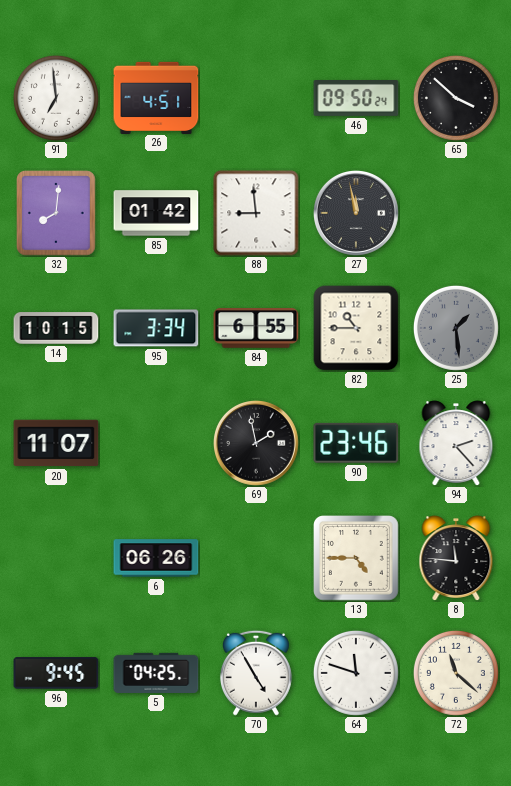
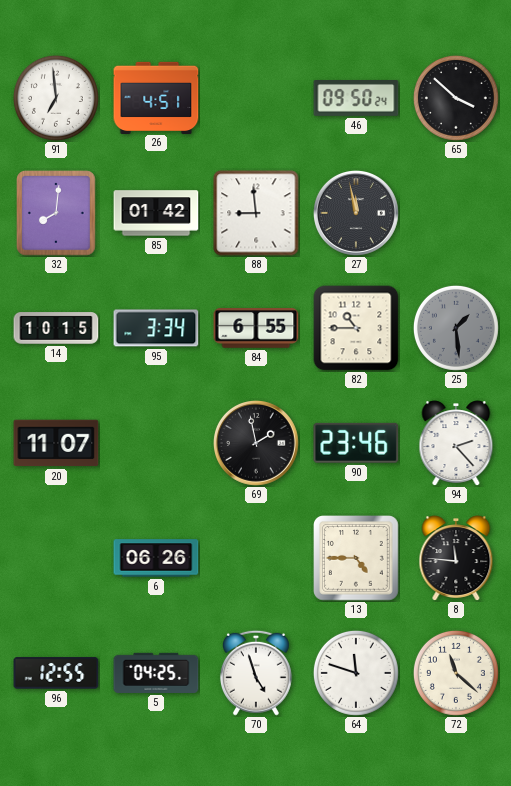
96: 9:45 -> 12:55
70: 4:55 -> 4:57
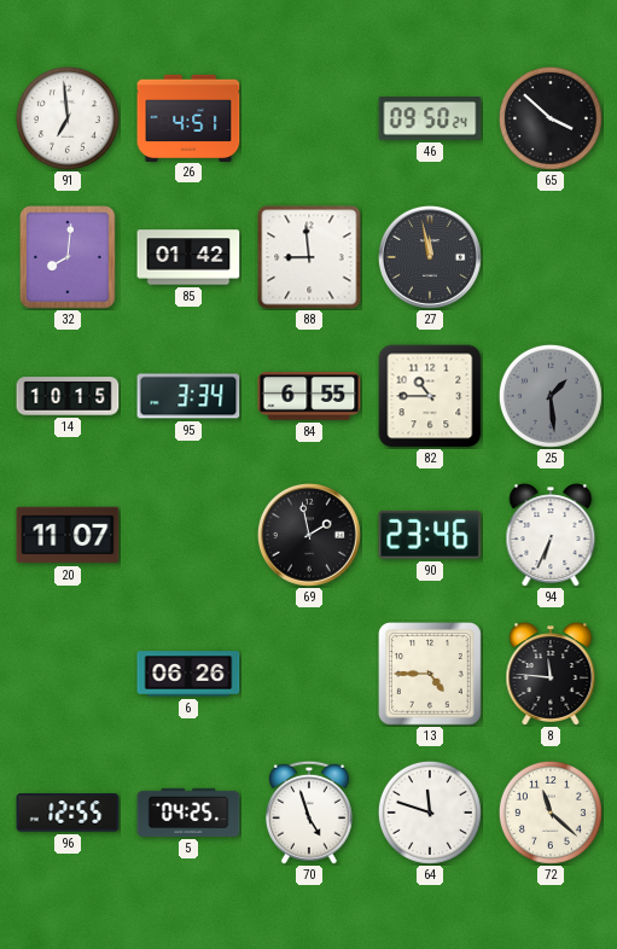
94: 2:23 -> 6:34
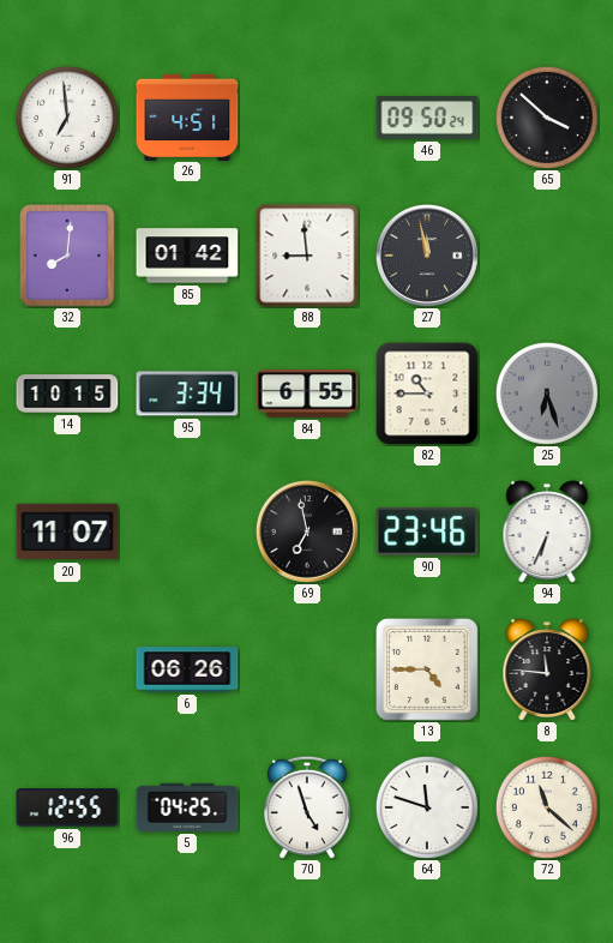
25: 1:29 -> 6:27
69: 1:58 -> 6:58
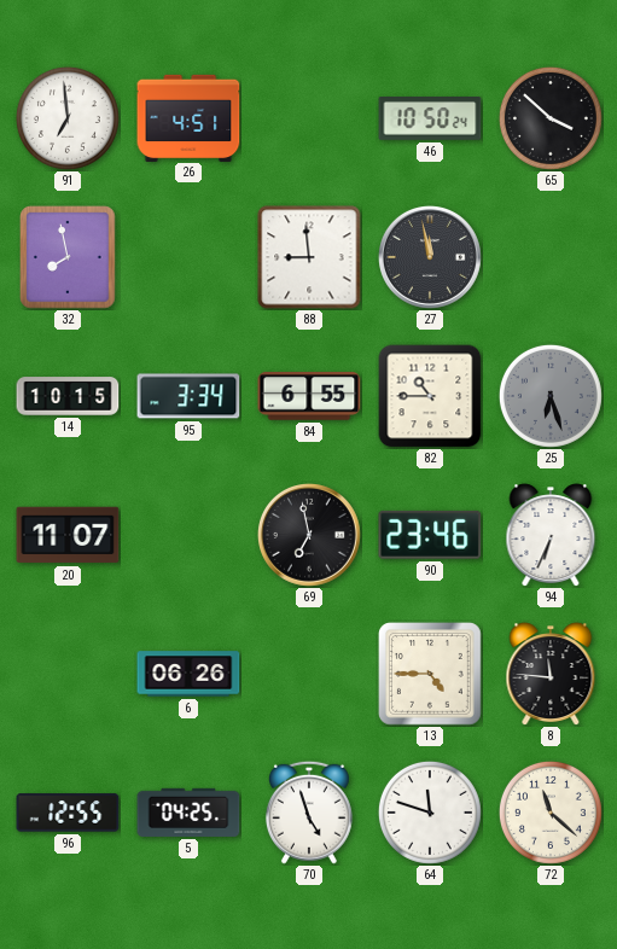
46: 09:50 -> 10:50
32: 8:01 -> 7:58
85: 01:42 -> none
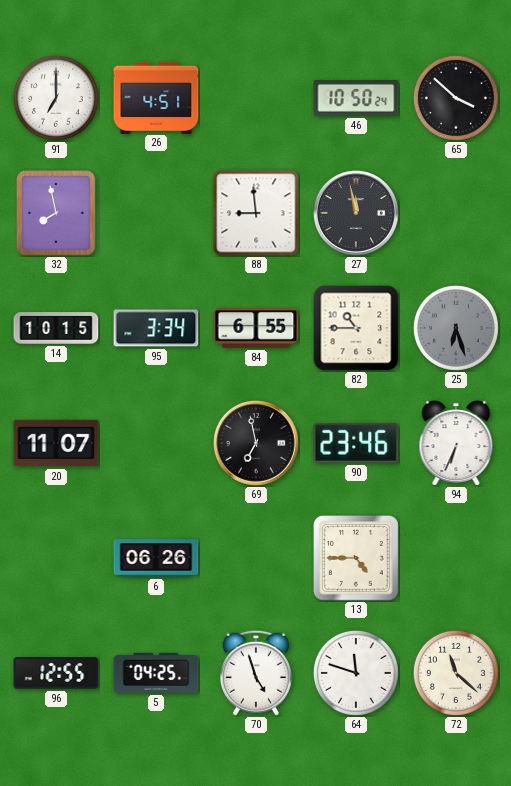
91: 6:59 -> 7:00
8: 11:46 -> none
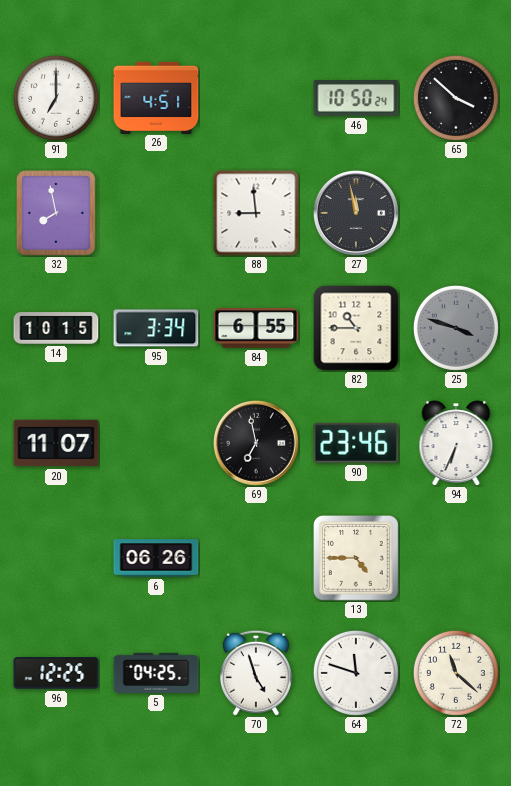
25: 6:27 -> 3:48
96: 12:55 -> 12:25
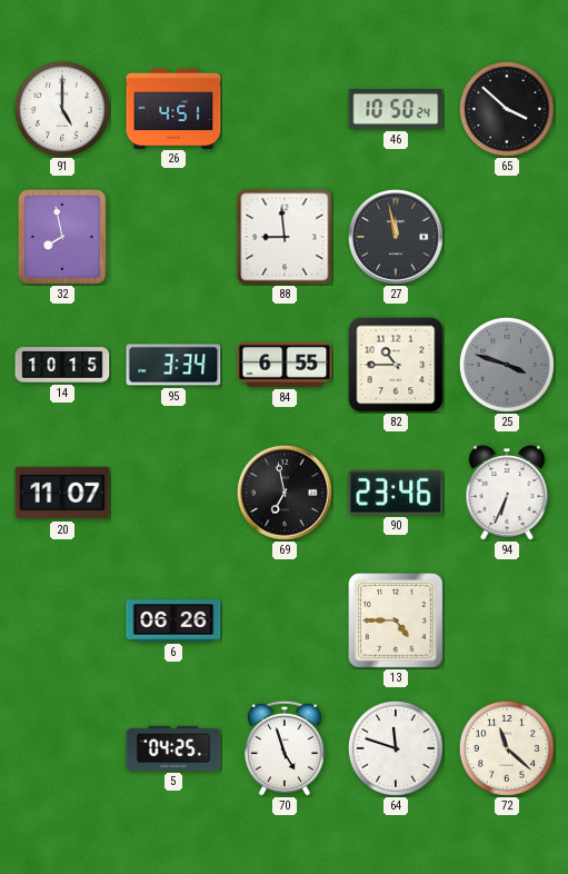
91: 7:00 -> 5:00
96: 12:25 -> none
